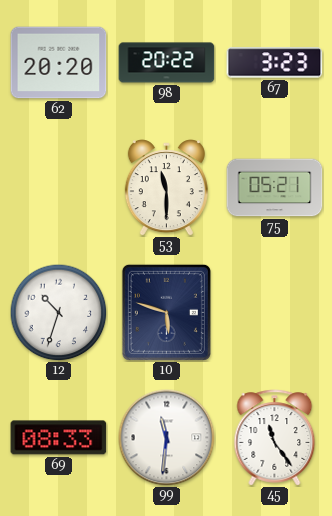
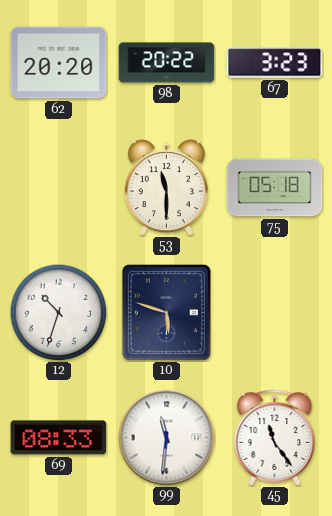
75: 05:21 -> 05:18
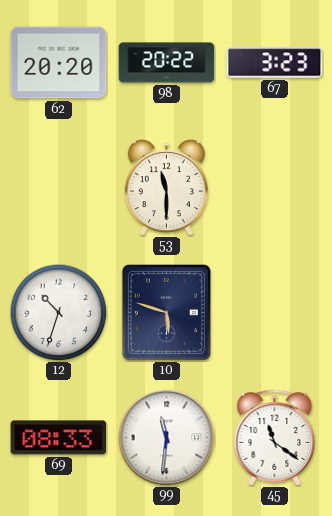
75: 05:18 -> none
45: 11:24 -> 11:21
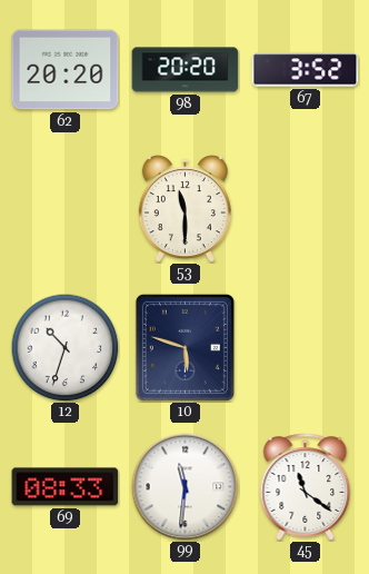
98: 20:22 -> 20:20
67: 3:23 -> 3:52
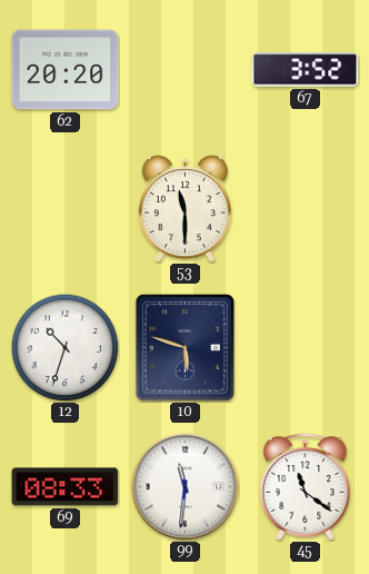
98: 20:20 -> none
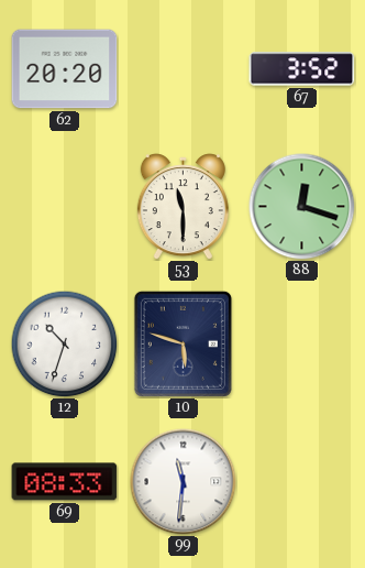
88: none -> 12:18
45: 11:21 -> none
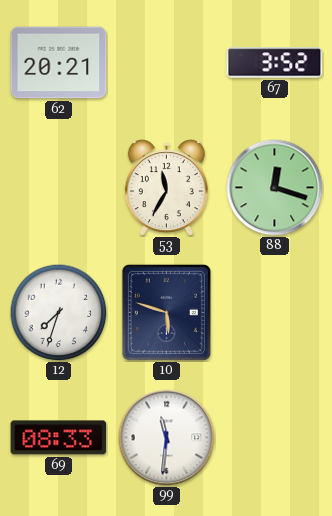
62: 20:20 -> 20:21
53: 11:30 -> 11:35
12: 10:33 -> 7:33
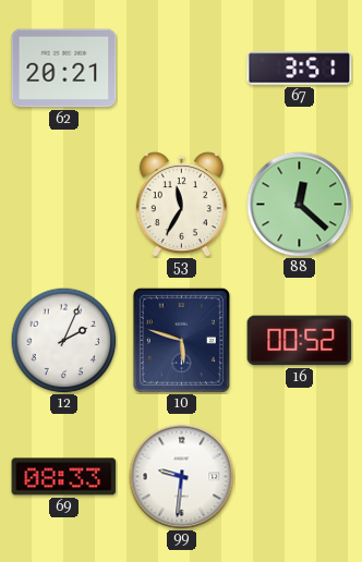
67: 3:52 -> 3:51
88: 12:18 -> 12:22
12: 7:33 -> 2:04
16: none -> 00:52
99: 11:31 -> 9:31
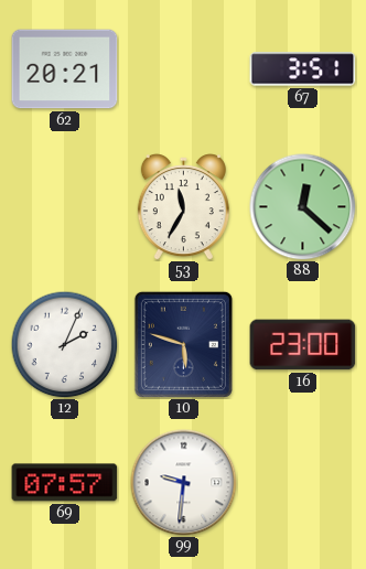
16: 00:52 -> 23:00
69: 08:33 -> 07:57
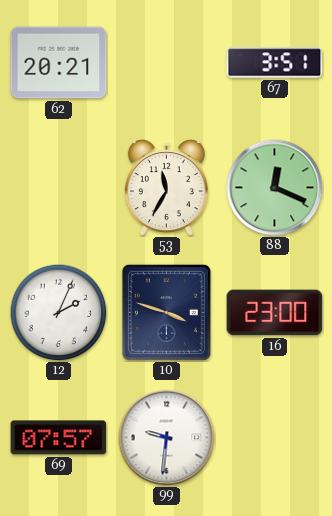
88: 12:22 -> 12:19
10: 5:48 -> 3:48
